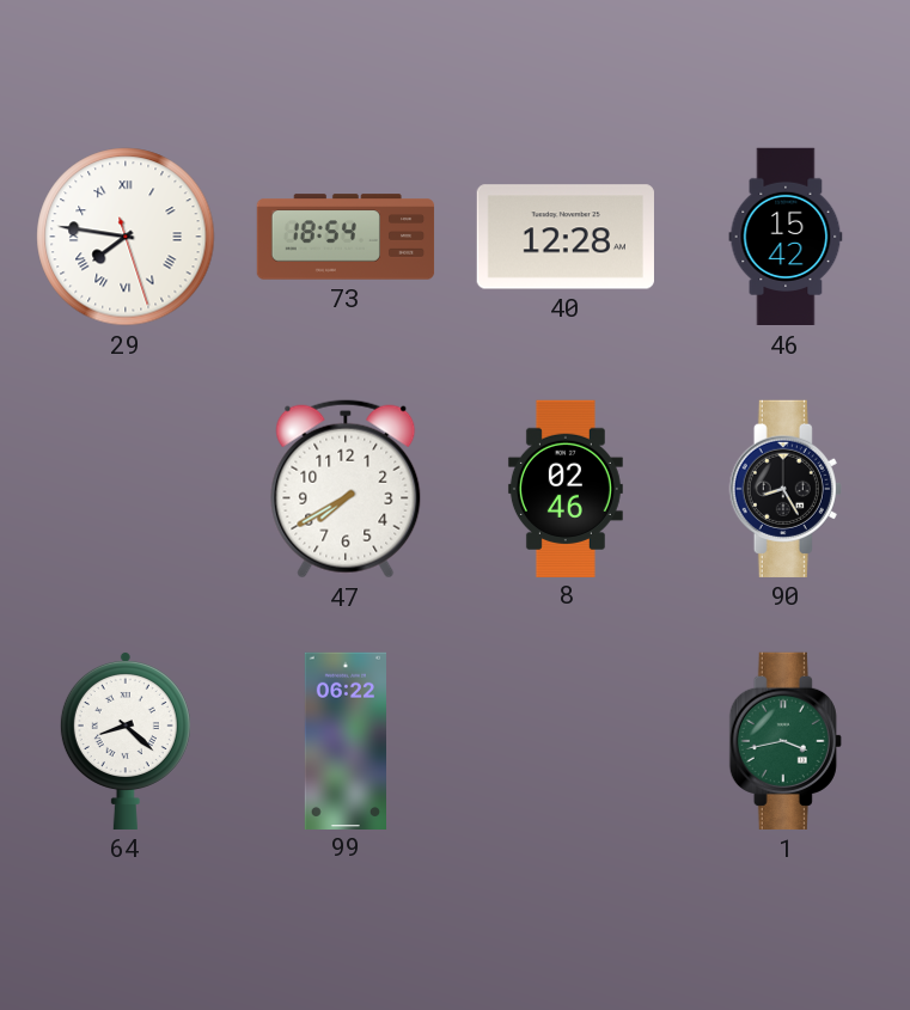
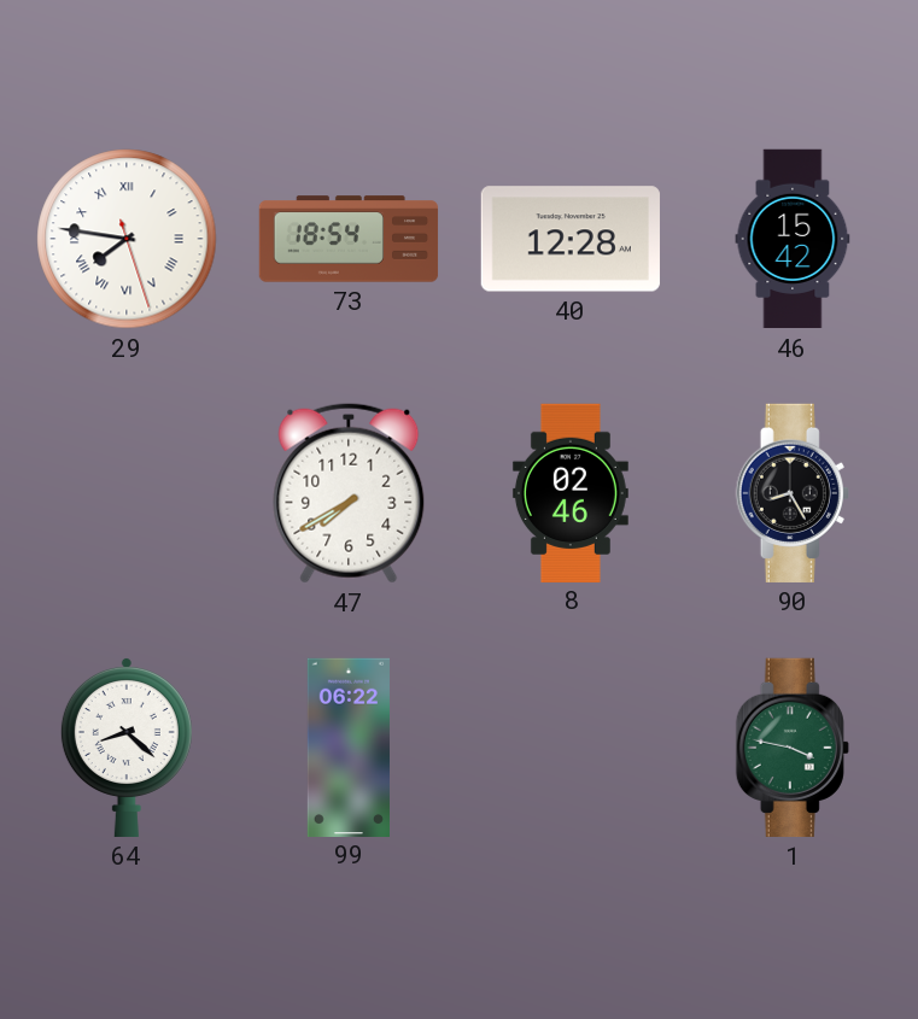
1: 3:43 -> 3:47
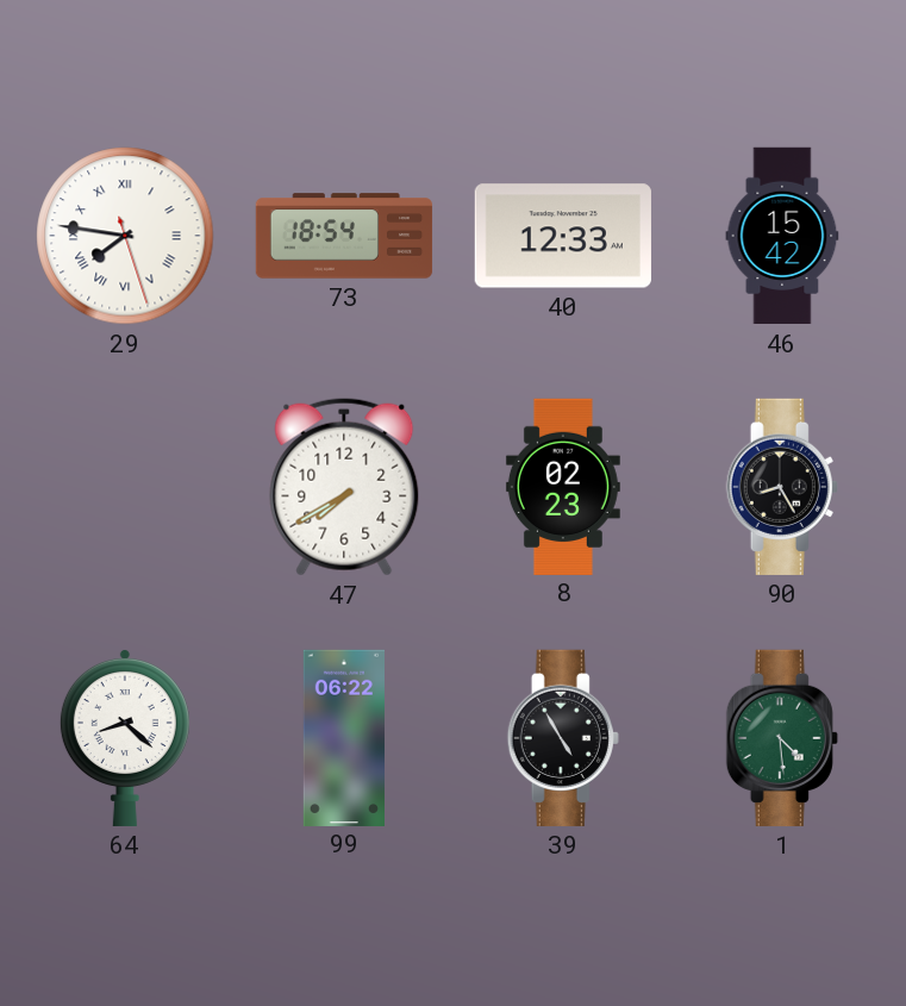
40: 12:28 -> 12:33
8: 02:46 -> 02:23
39: none -> 4:55
1: 3:47 -> 4:29
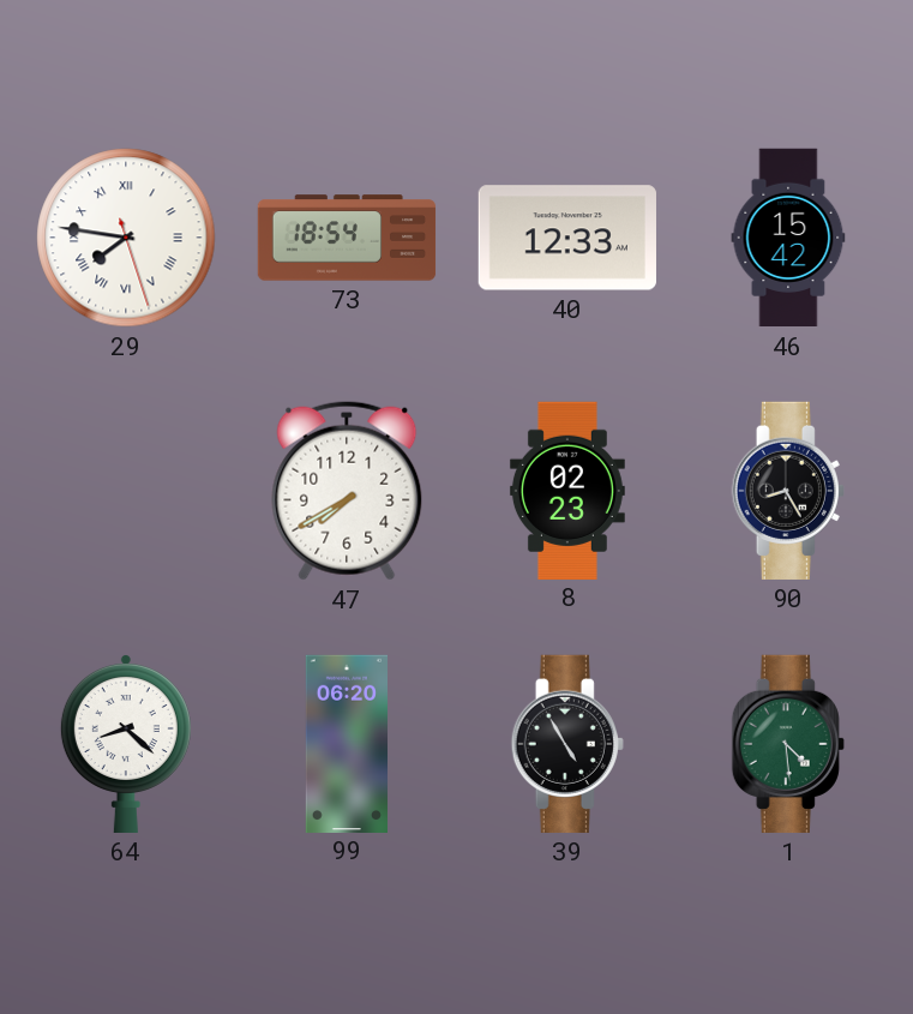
99: 06:22 -> 06:20
